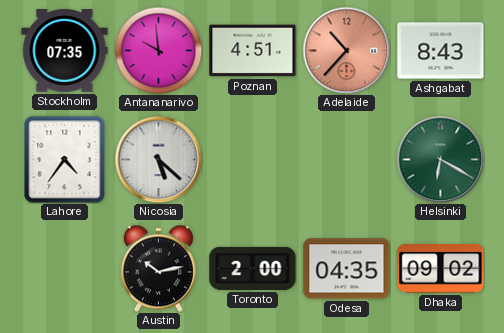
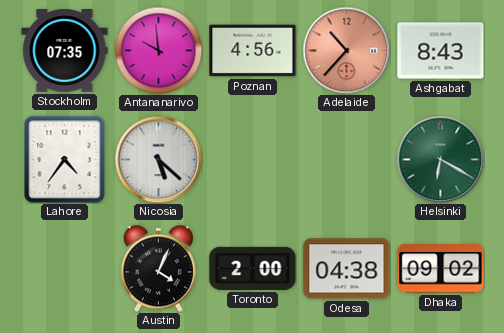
Poznan: 4:51 -> 4:56
Austin: 10:13 -> 4:04
Odesa: 04:35 -> 04:38
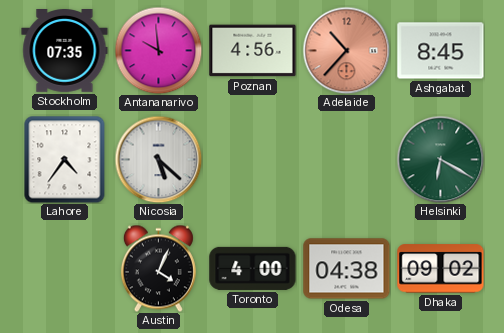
Ashgabat: 8:43 -> 8:45
Toronto: 2:00 -> 4:00
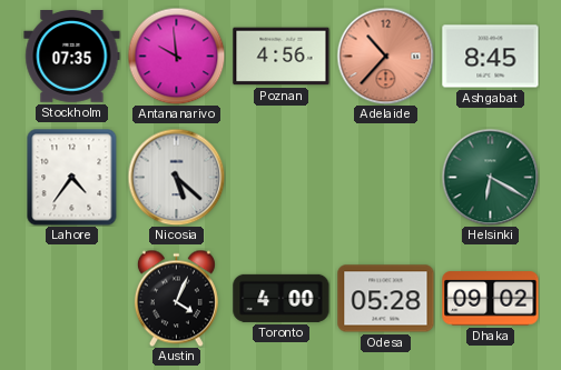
Odesa: 04:38 -> 05:28
